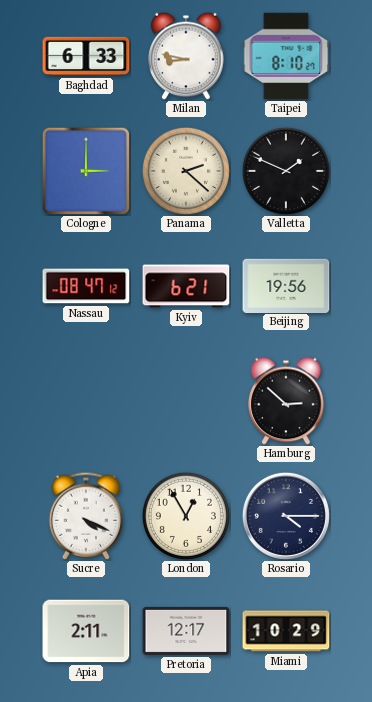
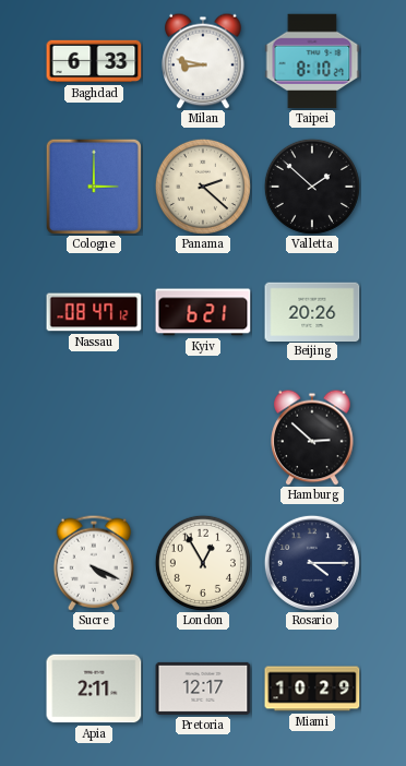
Valletta: 1:49 -> 1:52
Beijing: 19:56 -> 20:26
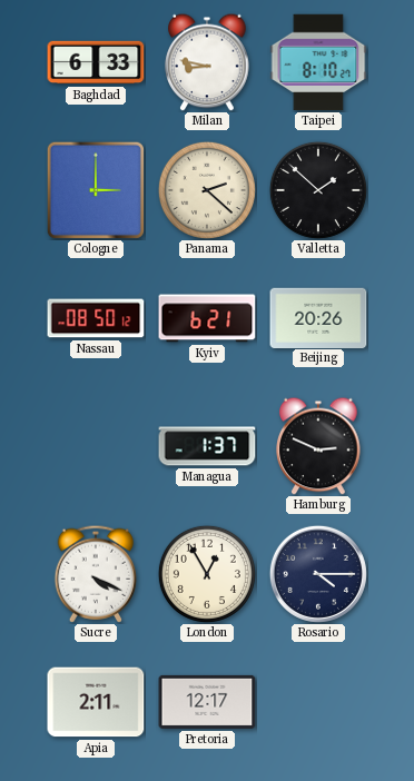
Nassau: 08:47 -> 08:50
Managua: none -> 1:37
Hamburg: 2:52 -> 2:49
Miami: 10:29 -> none
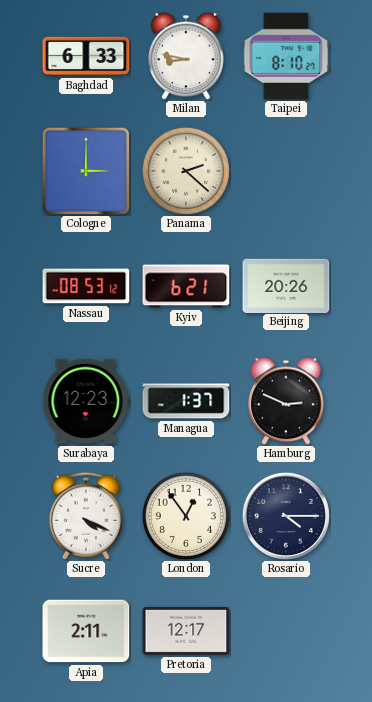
Valletta: 1:52 -> none
Nassau: 08:50 -> 08:53
Surabaya: none -> 12:23
London: 12:55 -> 12:54
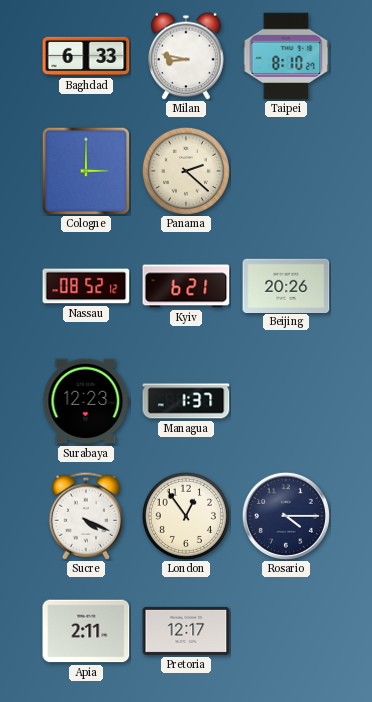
Nassau: 08:53 -> 08:52
Hamburg: 2:49 -> none
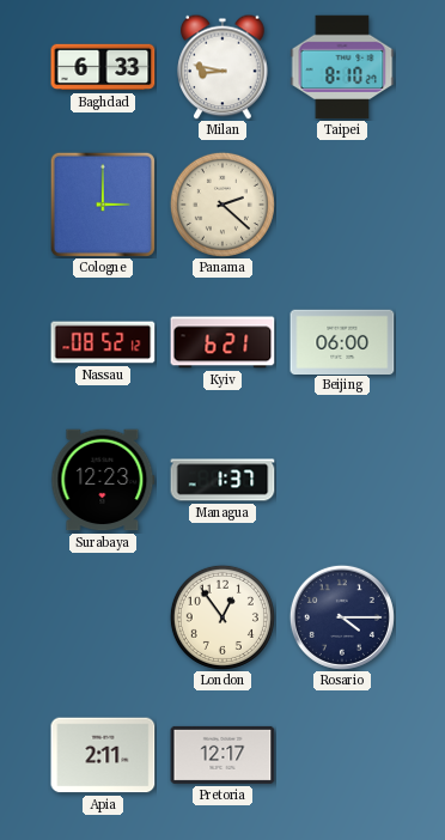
Beijing: 20:26 -> 06:00
Sucre: 4:19 -> none
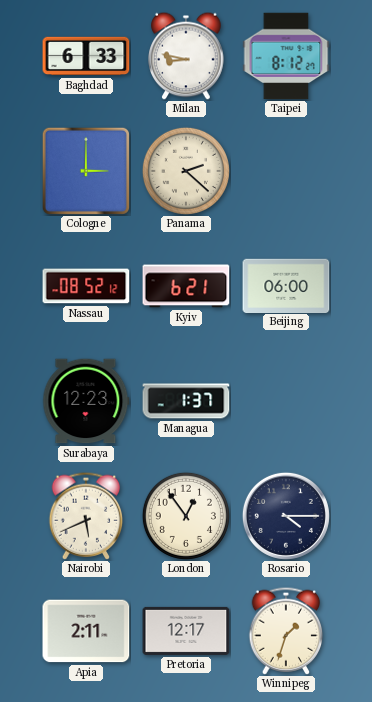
Taipei: 8:10 -> 8:12
Nairobi: none -> 5:41
Winnipeg: none -> 1:33
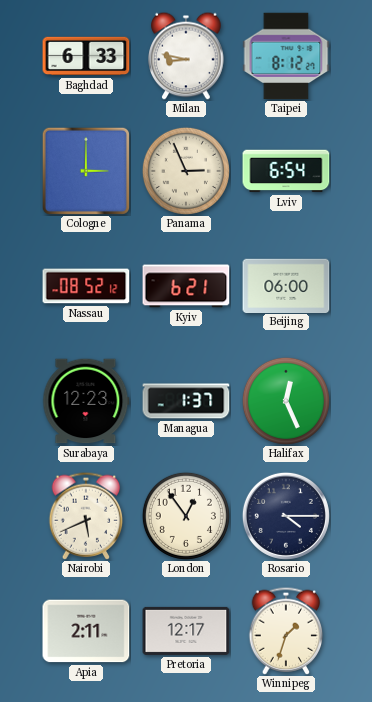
Panama: 2:22 -> 2:56
Lviv: none -> 6:54
Halifax: none -> 12:26
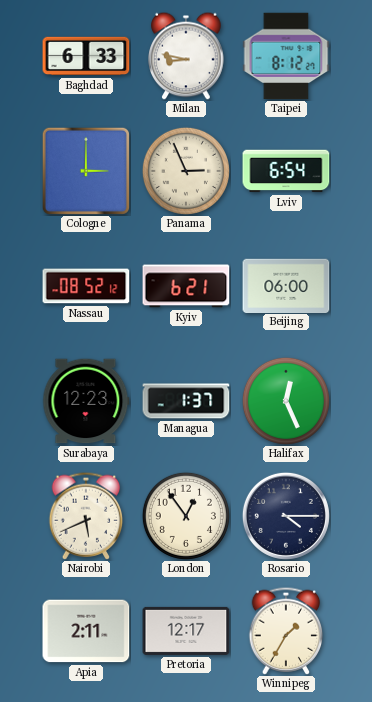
Winnipeg: 1:33 -> 1:35
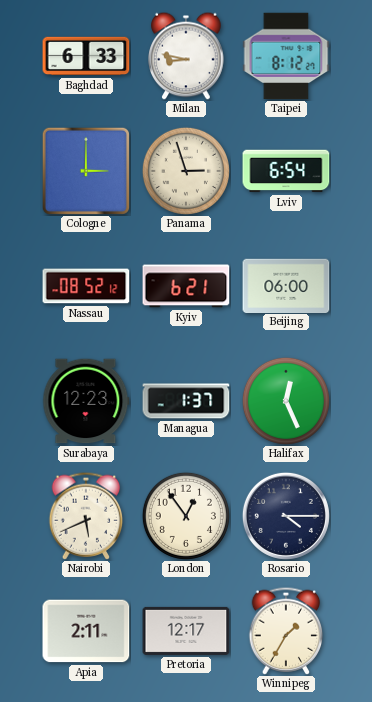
Panama: 2:56 -> 2:57
